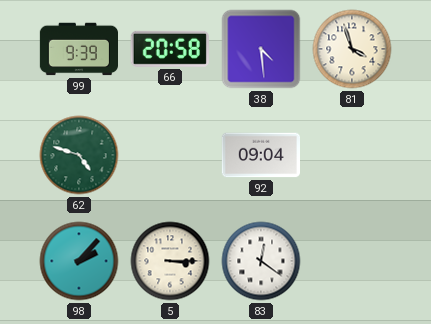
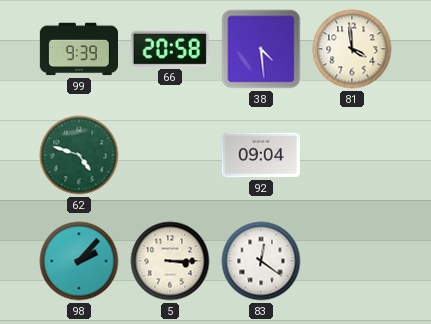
81: 3:57 -> 3:59
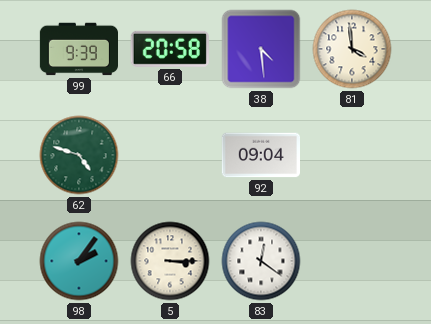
98: 2:07 -> 2:06
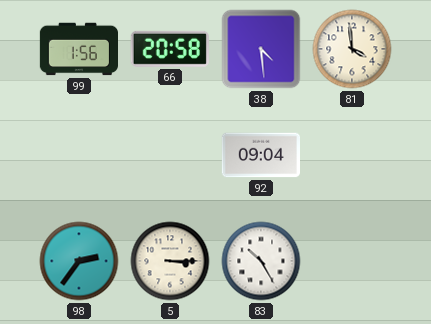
99: 9:39 -> 1:56
62: 4:48 -> none
98: 2:06 -> 2:36
83: 12:21 -> 10:25
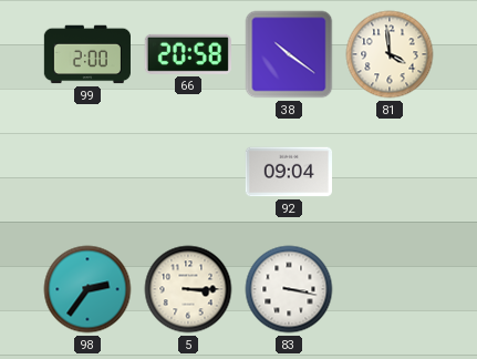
99: 1:56 -> 2:00
38: 4:29 -> 10:21
83: 10:25 -> 3:17
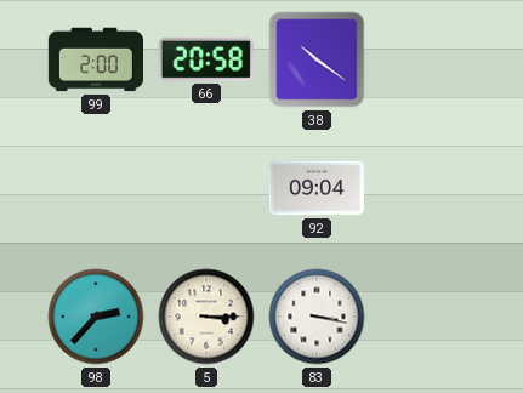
81: 3:59 -> none
98: 2:36 -> 2:37
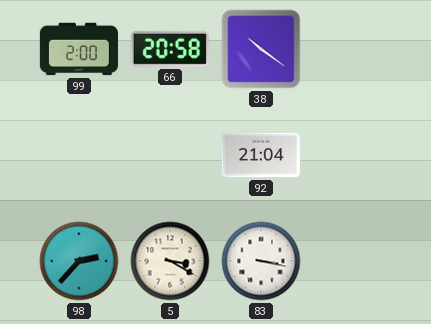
92: 09:04 -> 21:04
5: 3:15 -> 3:20
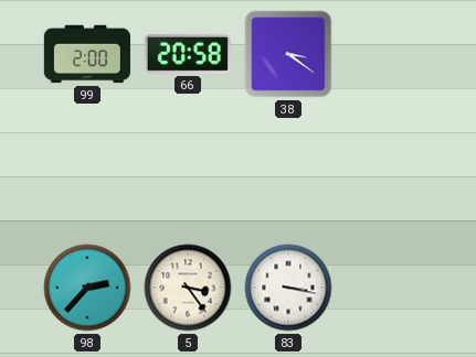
38: 10:21 -> 3:21
92: 21:04 -> none
5: 3:20 -> 3:24
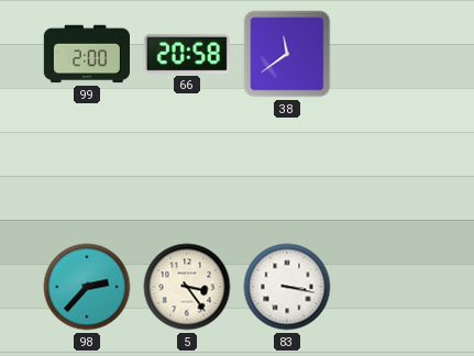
38: 3:21 -> 11:39
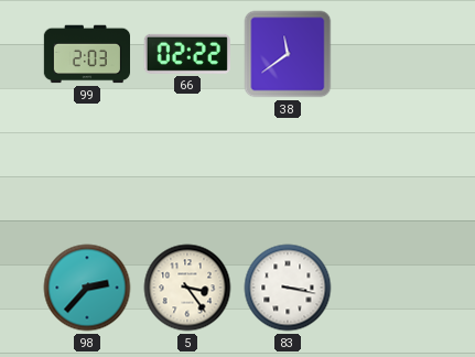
99: 2:00 -> 2:03
66: 20:58 -> 02:22
